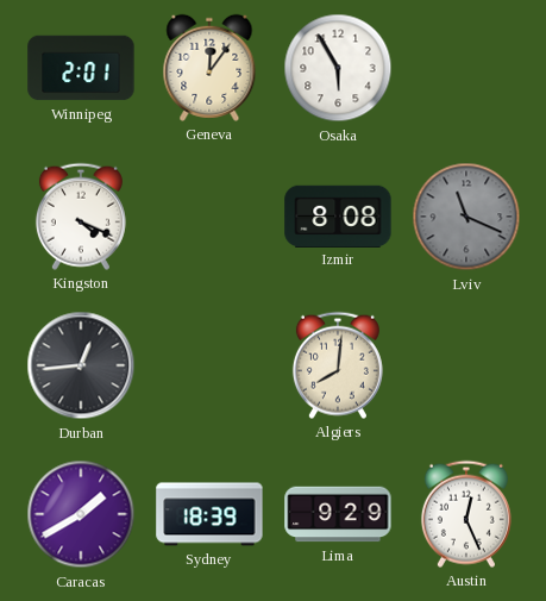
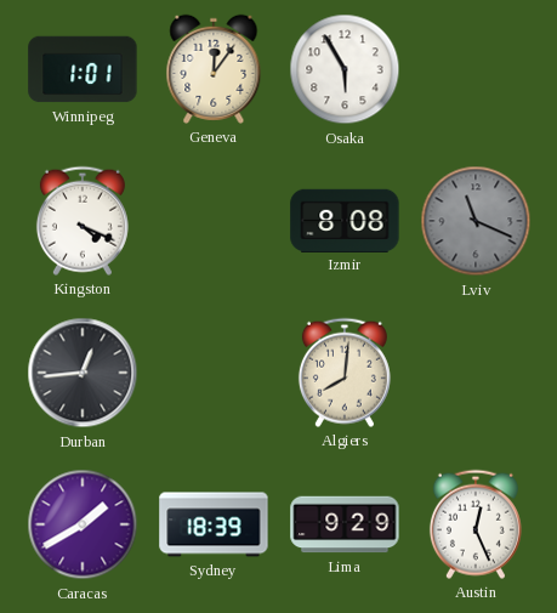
Winnipeg: 2:01 -> 1:01
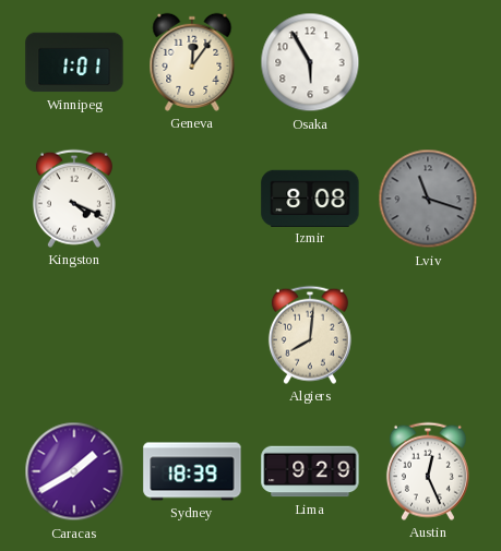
Lviv: 11:19 -> 11:18
Durban: 12:44 -> none
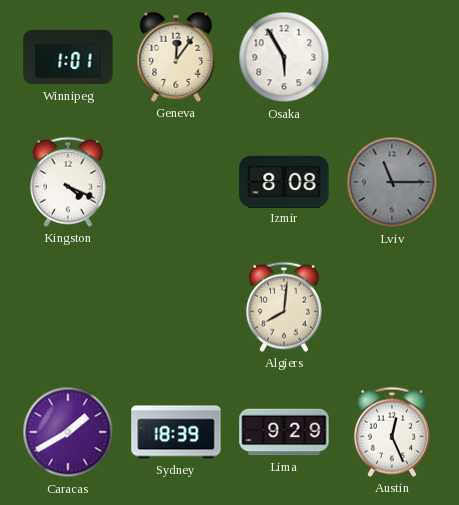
Lviv: 11:18 -> 11:15
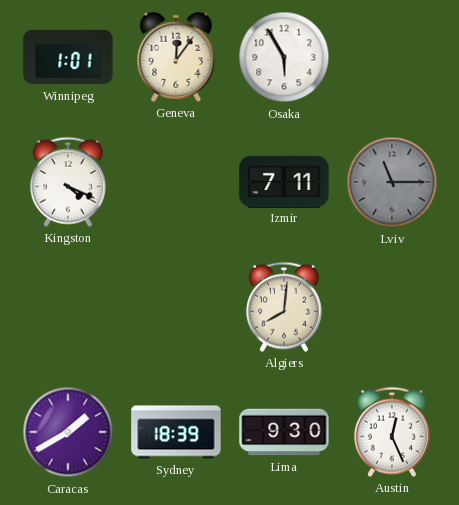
Izmir: 8:08 -> 7:11
Lima: 9:29 -> 9:30
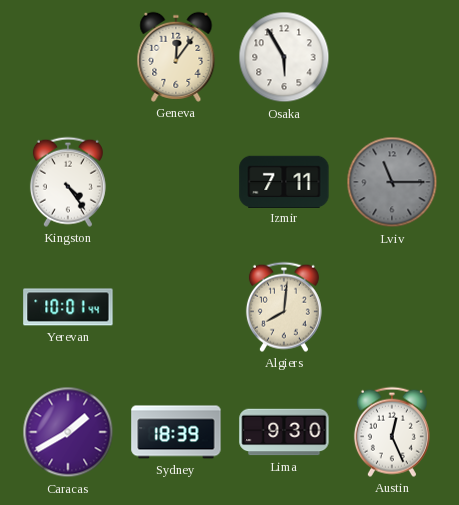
Winnipeg: 1:01 -> none
Kingston: 4:19 -> 4:24
Yerevan: none -> 10:01
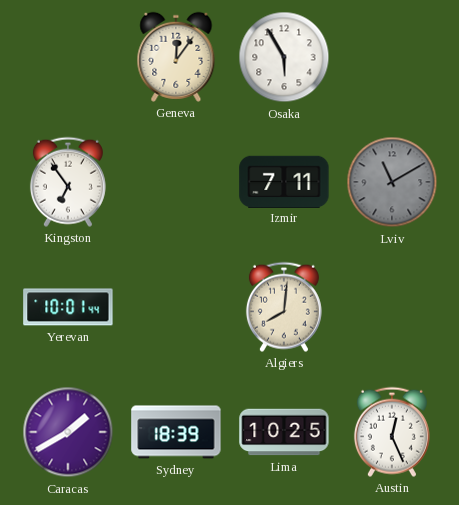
Kingston: 4:24 -> 6:54
Lviv: 11:15 -> 11:10
Lima: 9:30 -> 10:25
